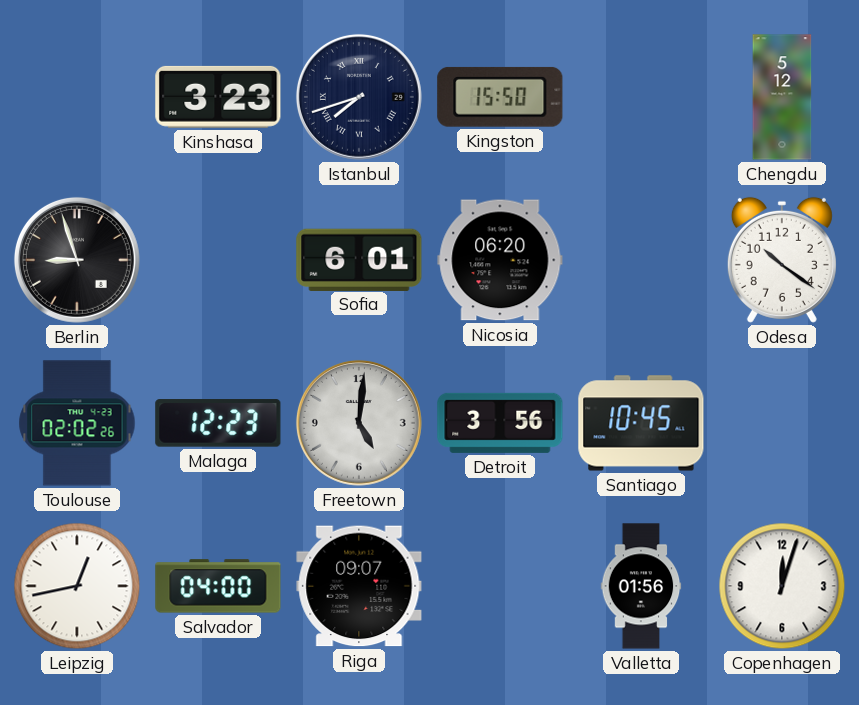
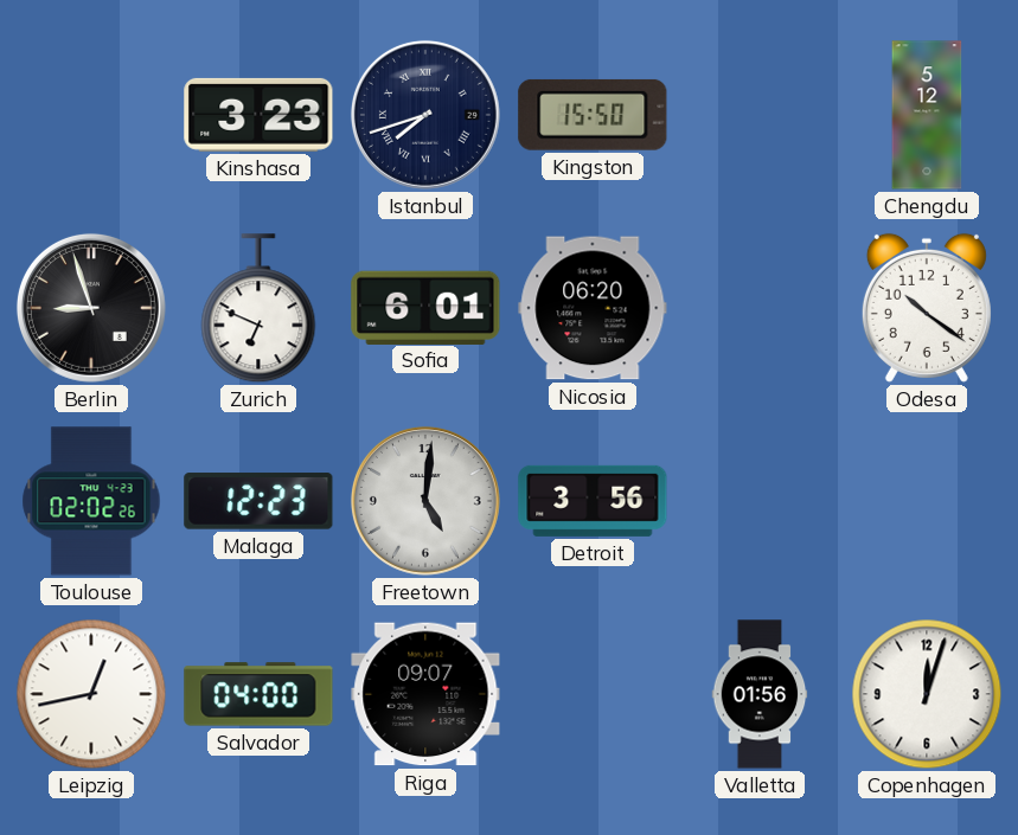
Zurich: none -> 6:49
Santiago: 10:45 -> none
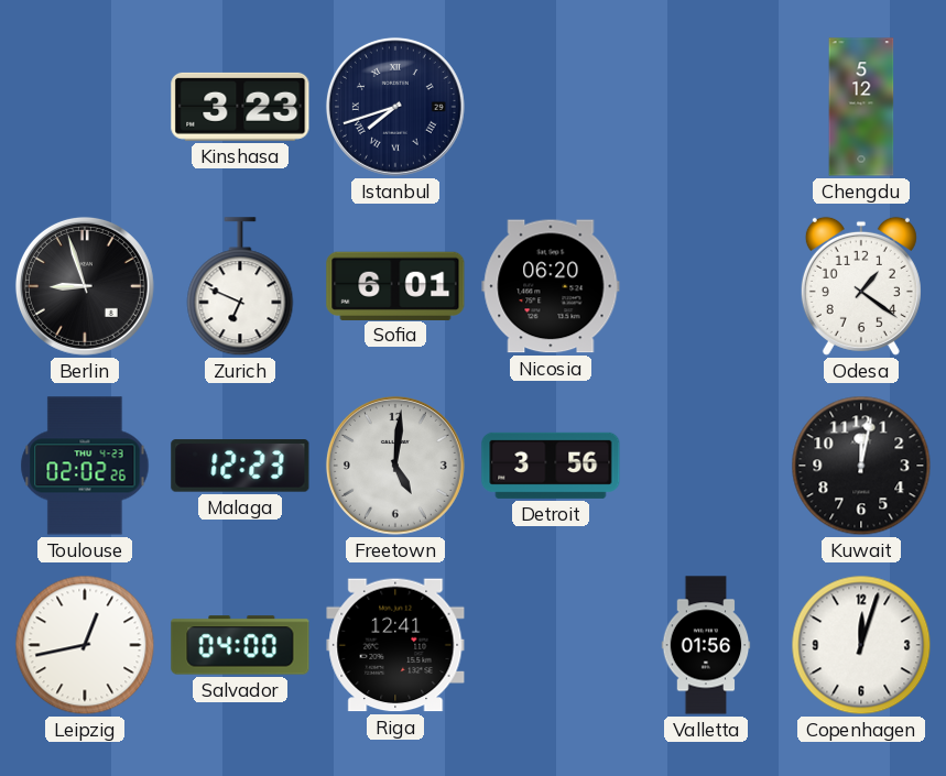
Kingston: 15:50 -> none
Odesa: 10:21 -> 1:21
Kuwait: none -> 12:02
Riga: 09:07 -> 12:41
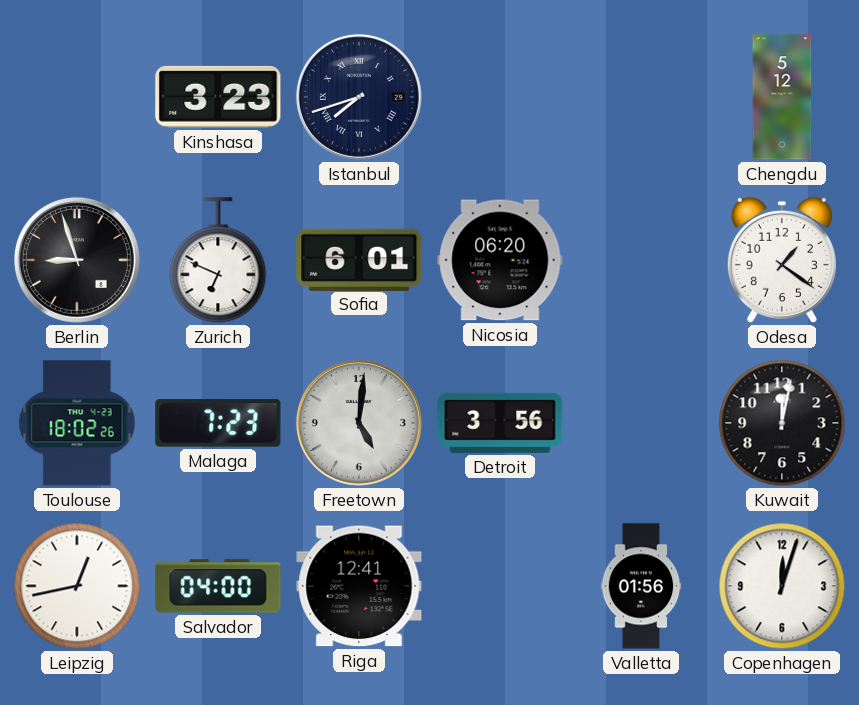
Toulouse: 02:02 -> 18:02
Malaga: 12:23 -> 7:23
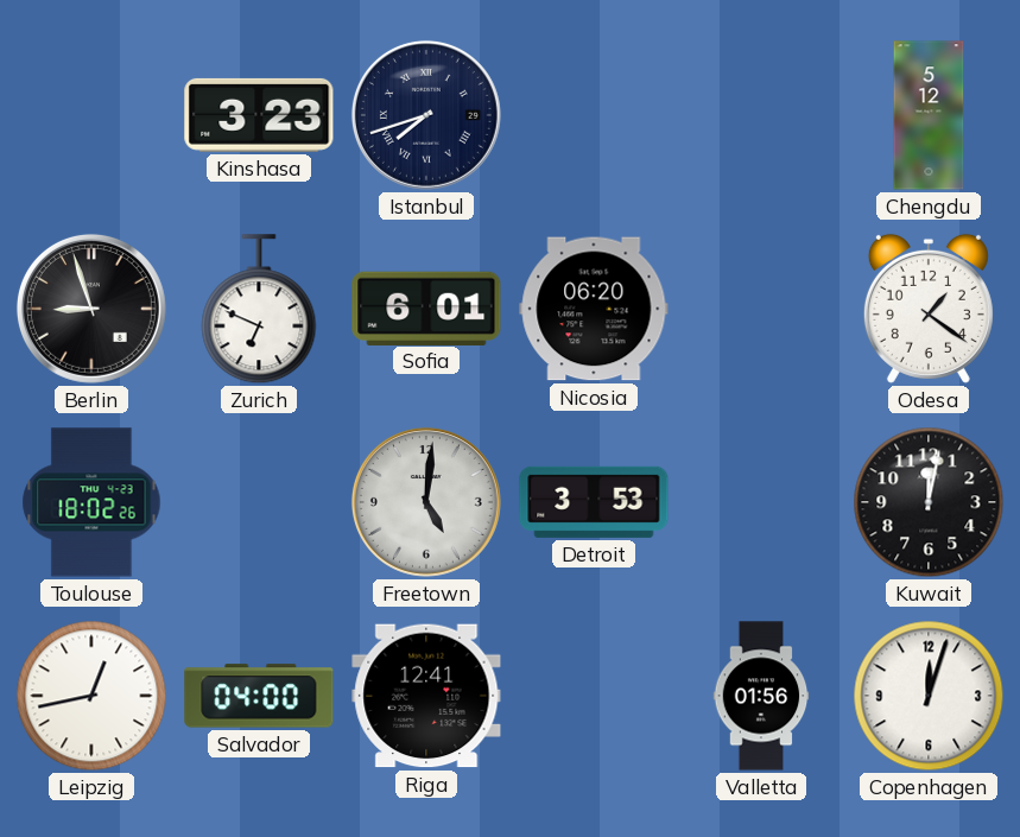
Malaga: 7:23 -> none
Detroit: 3:56 -> 3:53
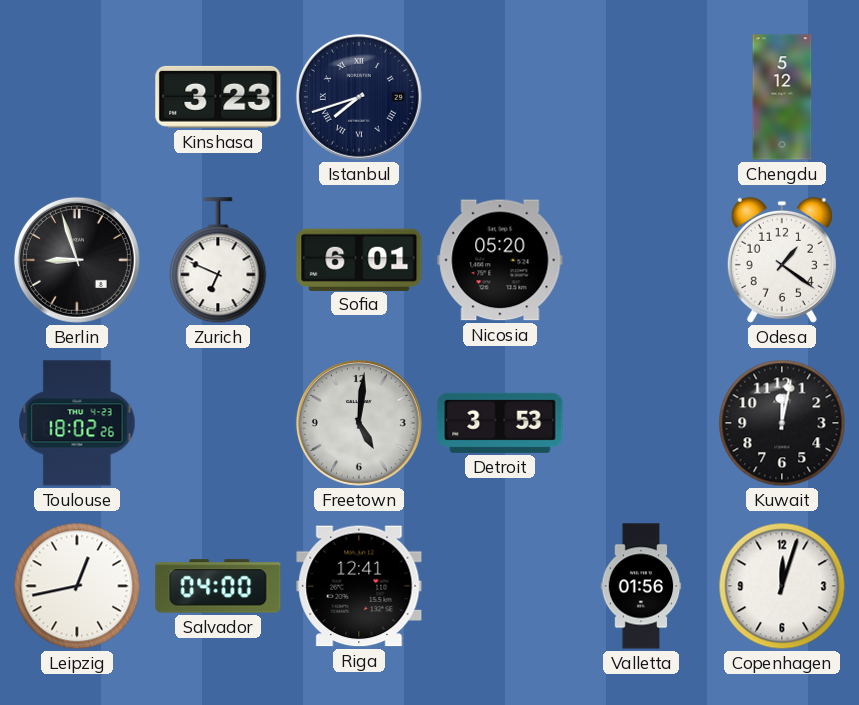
Nicosia: 06:20 -> 05:20
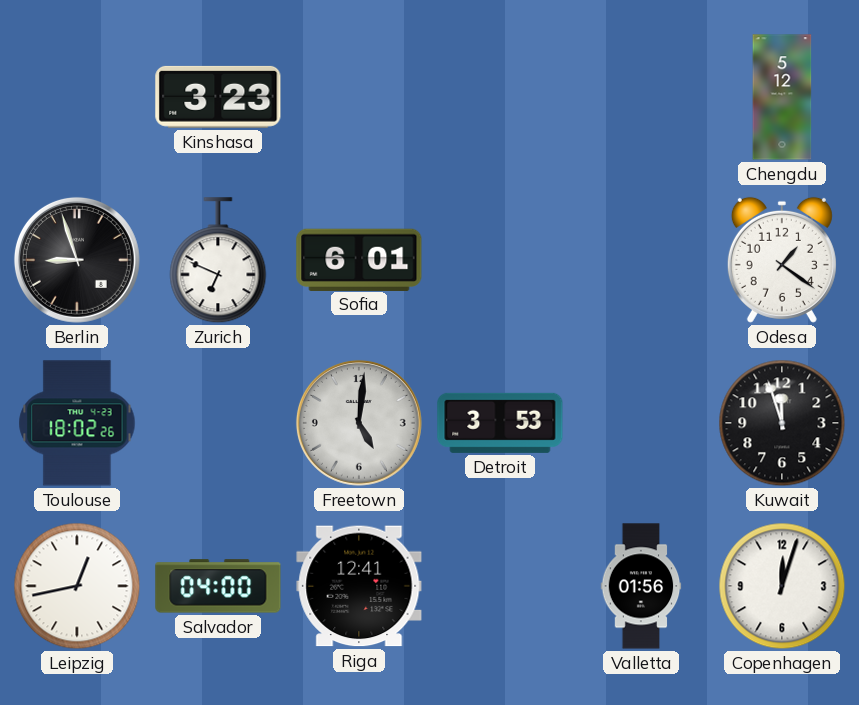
Istanbul: 7:42 -> none
Nicosia: 05:20 -> none
Kuwait: 12:02 -> 11:57
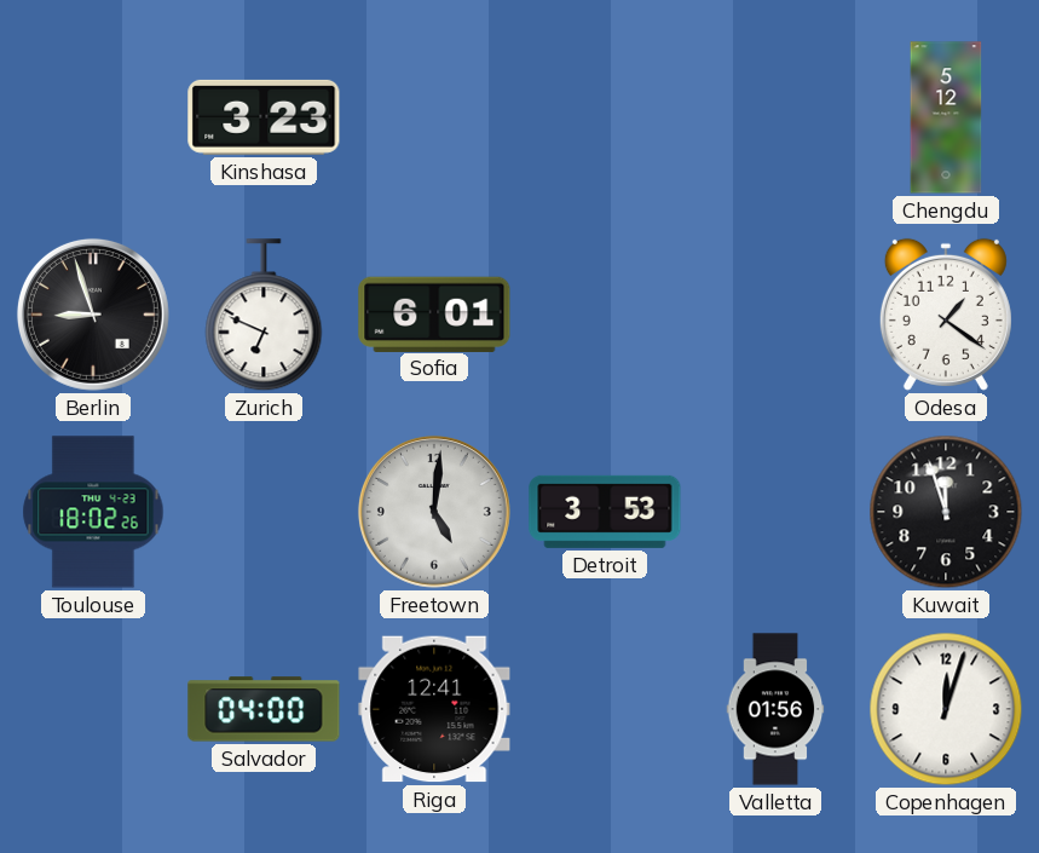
Leipzig: 12:43 -> none
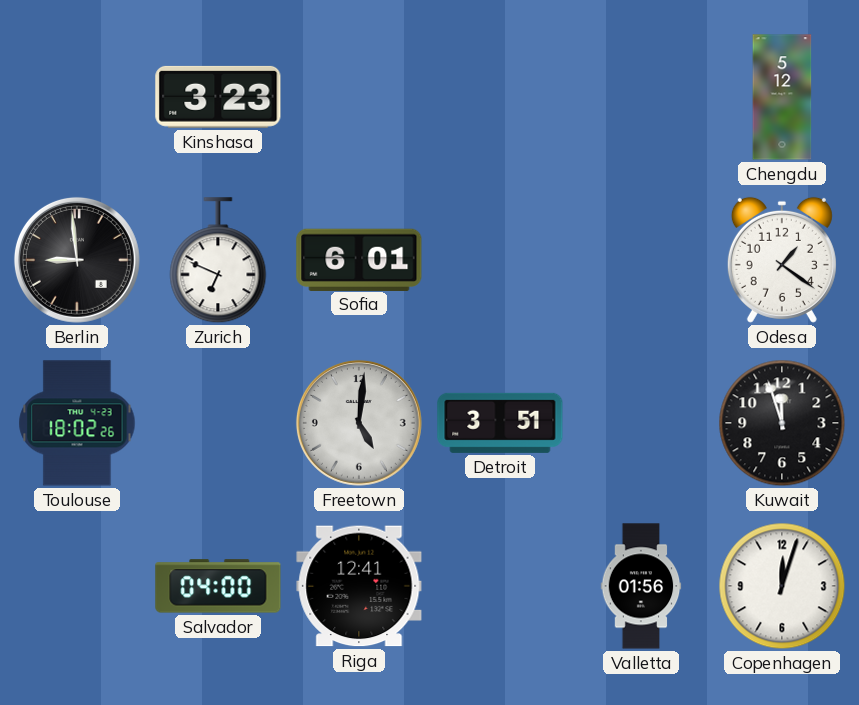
Berlin: 8:57 -> 8:59
Detroit: 3:53 -> 3:51
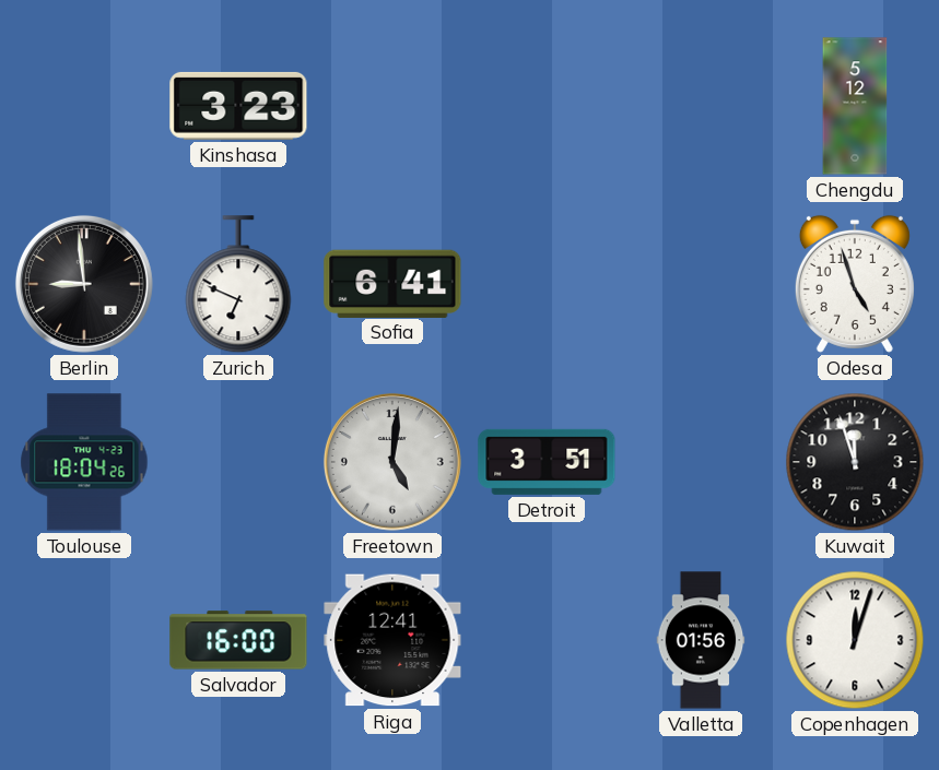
Sofia: 6:01 -> 6:41
Odesa: 1:21 -> 4:57
Toulouse: 18:02 -> 18:04
Salvador: 04:00 -> 16:00
